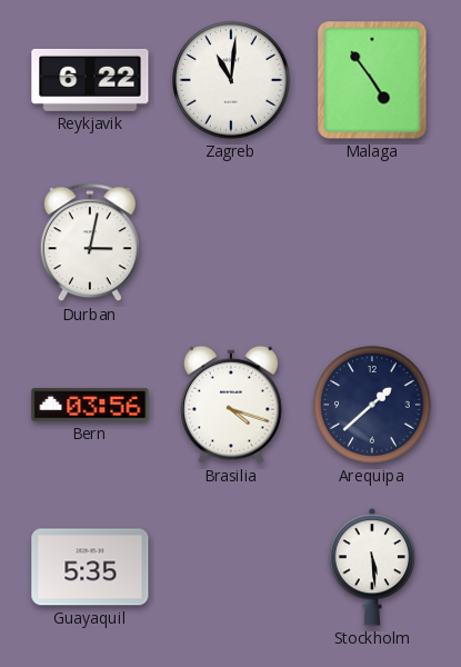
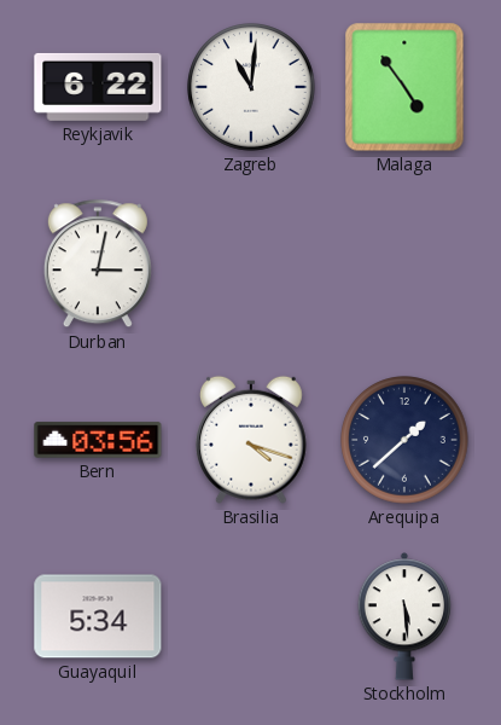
Guayaquil: 5:35 -> 5:34
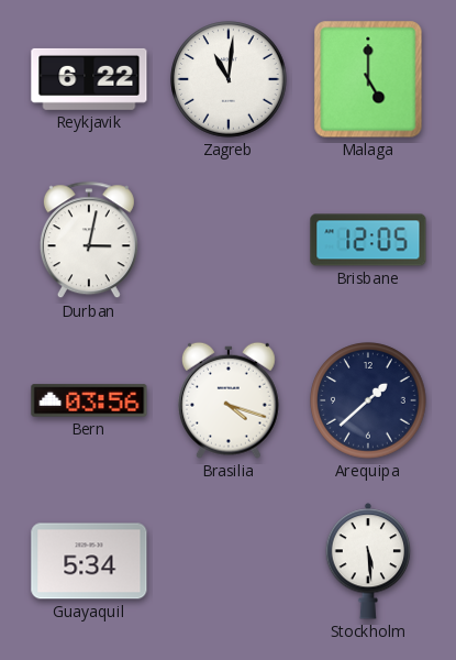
Malaga: 4:54 -> 5:00
Brisbane: none -> 12:05
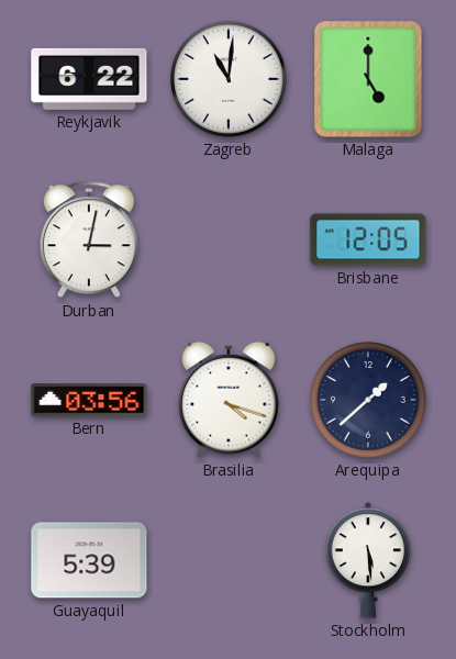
Guayaquil: 5:34 -> 5:39
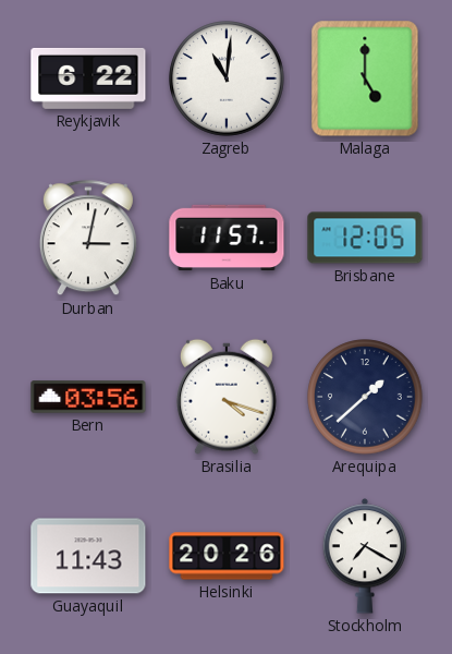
Baku: none -> 11:57
Guayaquil: 5:39 -> 11:43
Helsinki: none -> 20:26
Stockholm: 5:29 -> 7:20
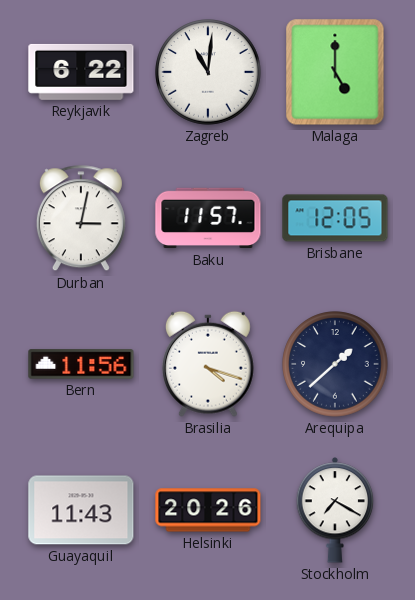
Bern: 03:56 -> 11:56
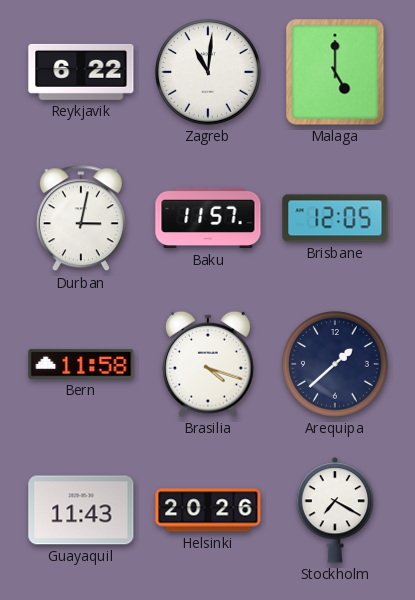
Bern: 11:56 -> 11:58
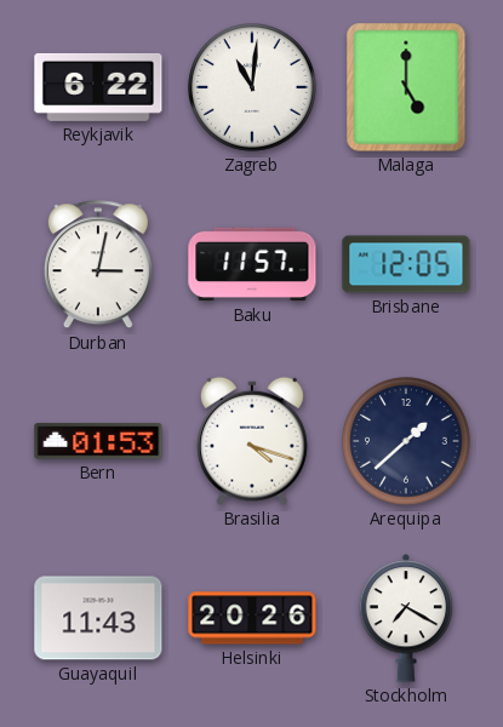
Bern: 11:58 -> 01:53
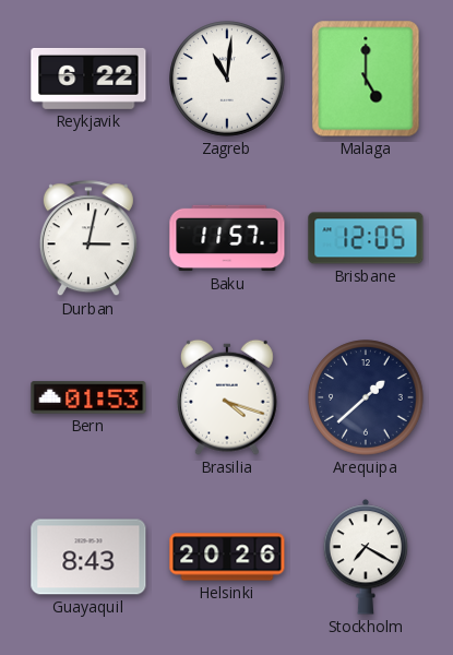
Guayaquil: 11:43 -> 8:43
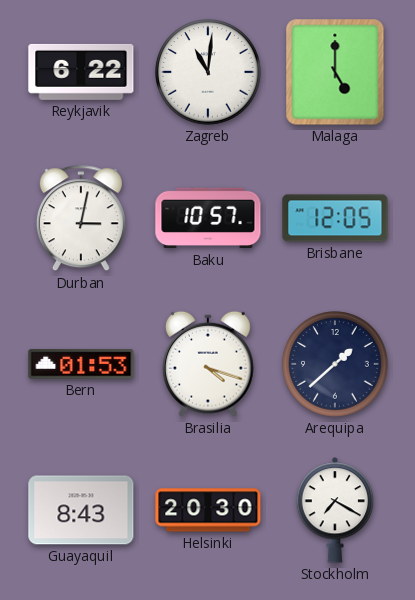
Baku: 11:57 -> 10:57
Helsinki: 20:26 -> 20:30
